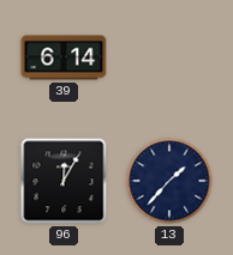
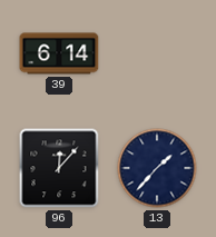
96: 12:05 -> 12:07
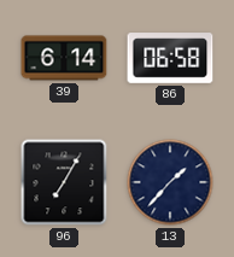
86: none -> 06:58
96: 12:07 -> 7:05
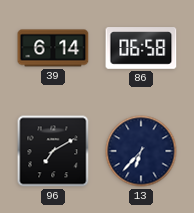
96: 7:05 -> 7:10
13: 1:37 -> 6:37
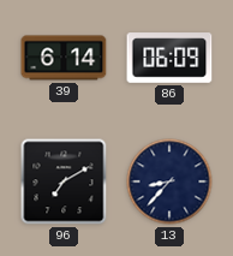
86: 06:58 -> 06:09
13: 6:37 -> 8:37
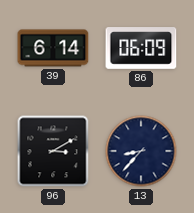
96: 7:10 -> 3:10
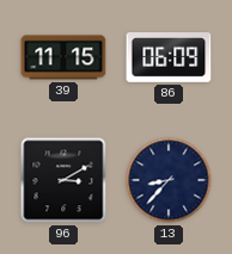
39: 6:14 -> 11:15
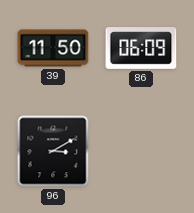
39: 11:15 -> 11:50
13: 8:37 -> none
